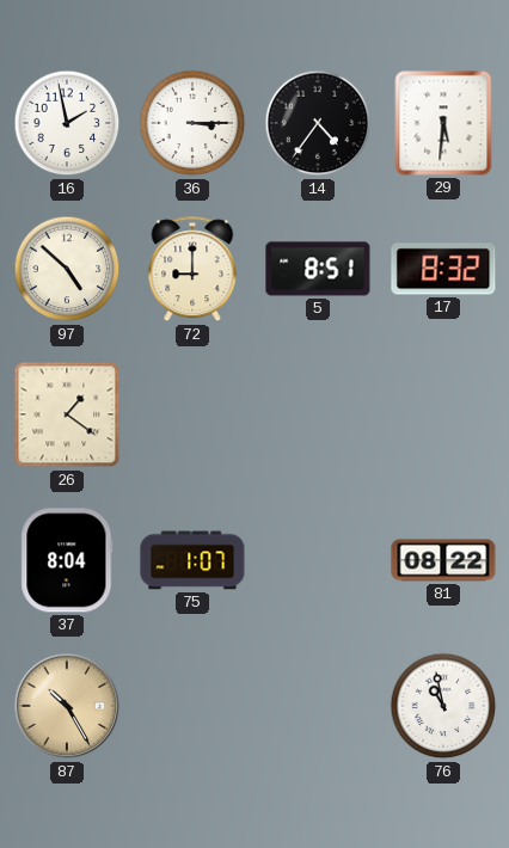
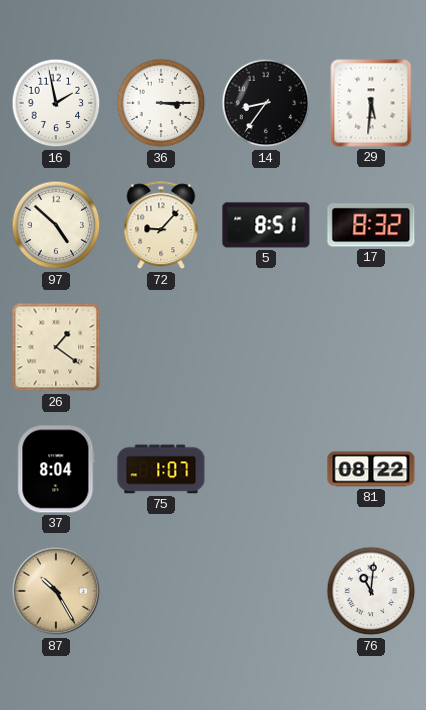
14: 4:36 -> 8:36
72: 9:00 -> 9:07
76: 10:58 -> 11:01
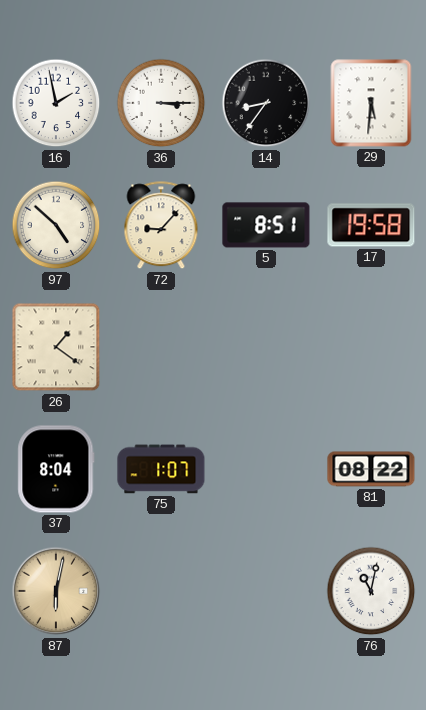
17: 8:32 -> 19:58
87: 10:25 -> 6:02
76: 11:01 -> 11:02
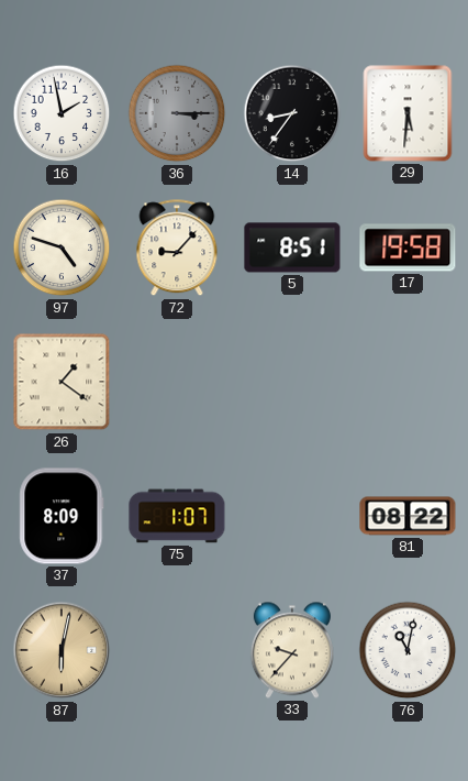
36 dial: white -> grey
97: 4:52 -> 4:48
37: 8:04 -> 8:09
33: none -> 9:37
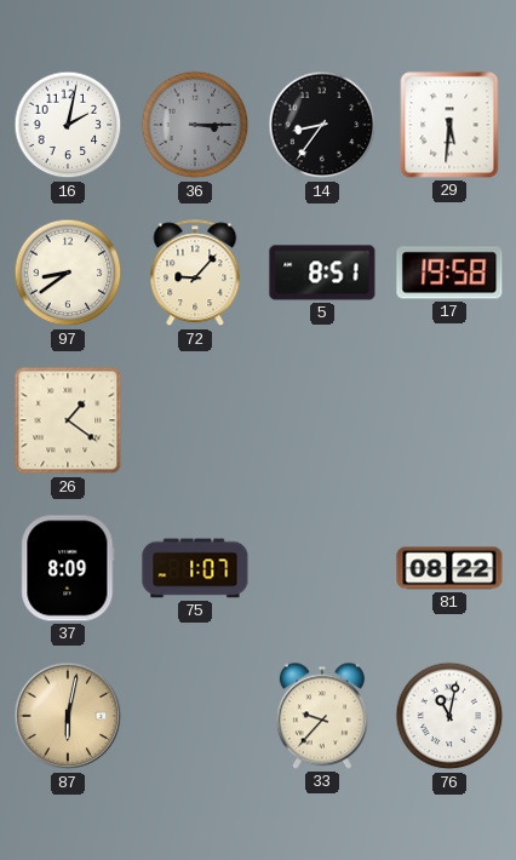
16: 1:58 -> 2:02
97: 4:48 -> 8:39
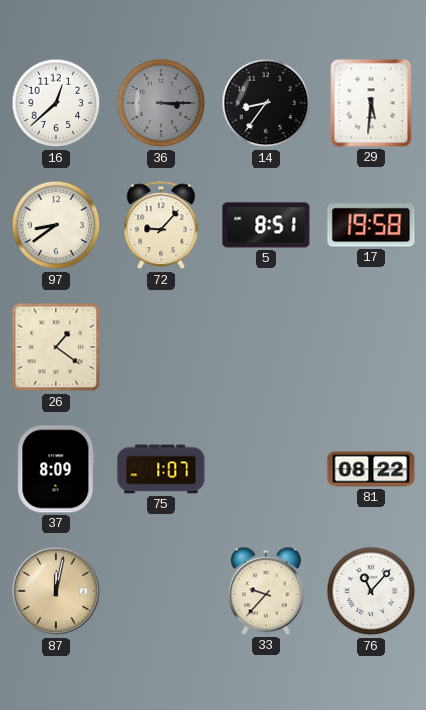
16: 2:02 -> 12:38
87: 6:02 -> 12:02
76: 11:02 -> 11:07
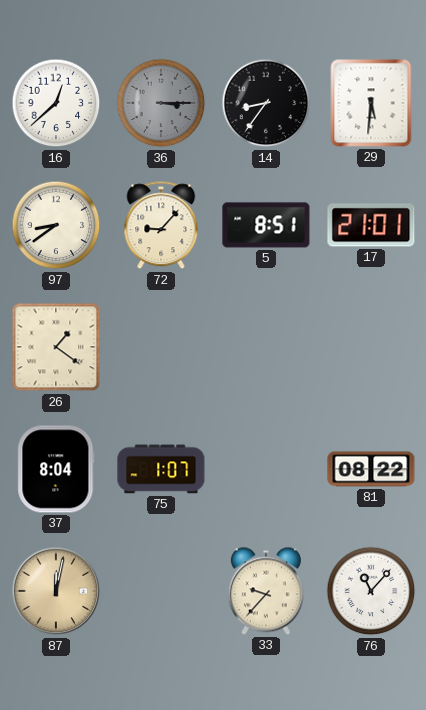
17: 19:58 -> 21:01
37: 8:09 -> 8:04
